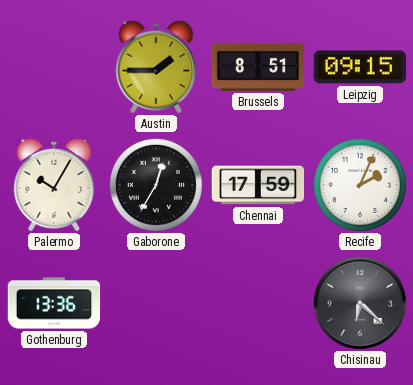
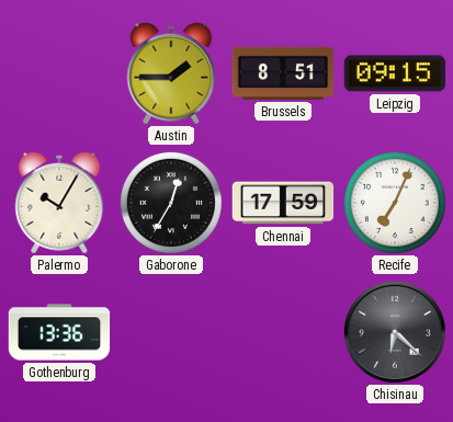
Recife: 2:04 -> 7:04
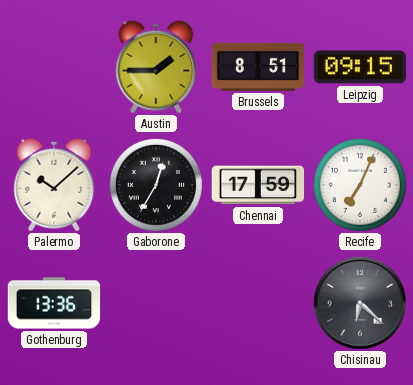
Palermo: 10:05 -> 10:08
